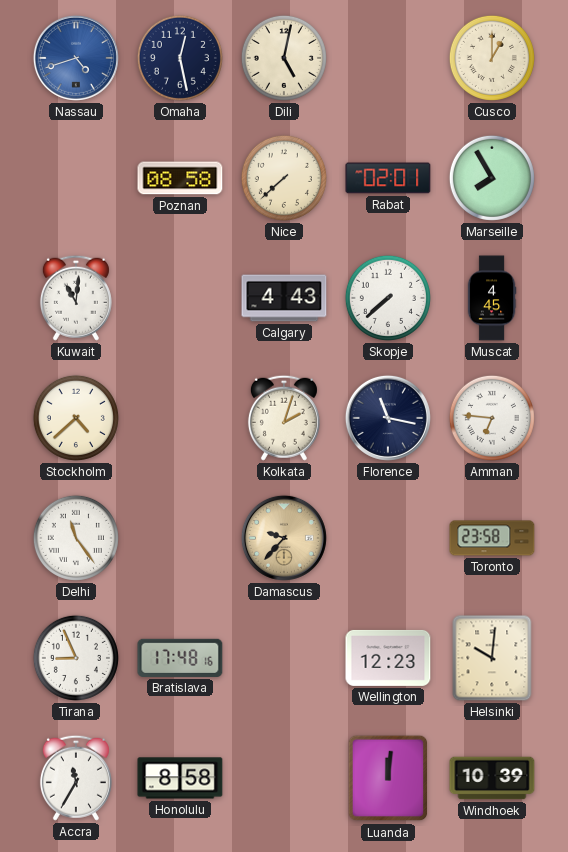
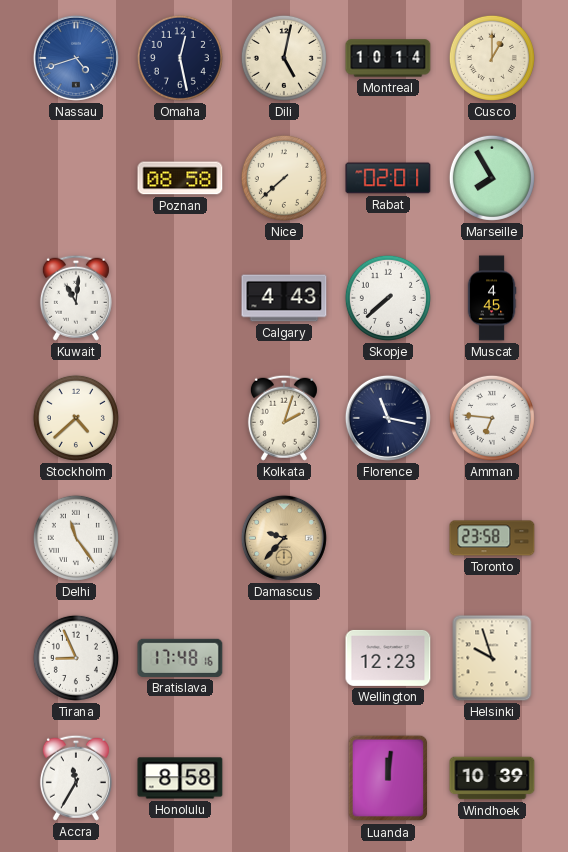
Montreal: none -> 10:14
Helsinki: 10:01 -> 9:57
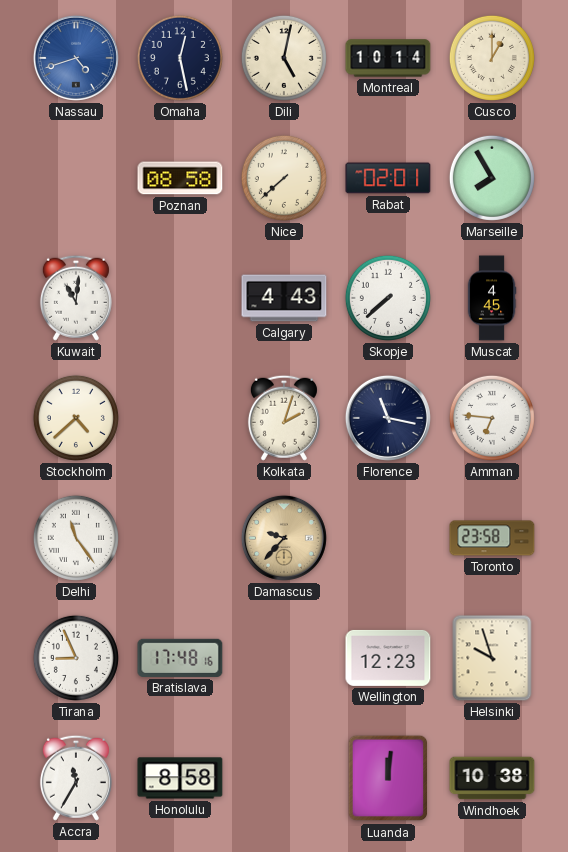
Windhoek: 10:39 -> 10:38
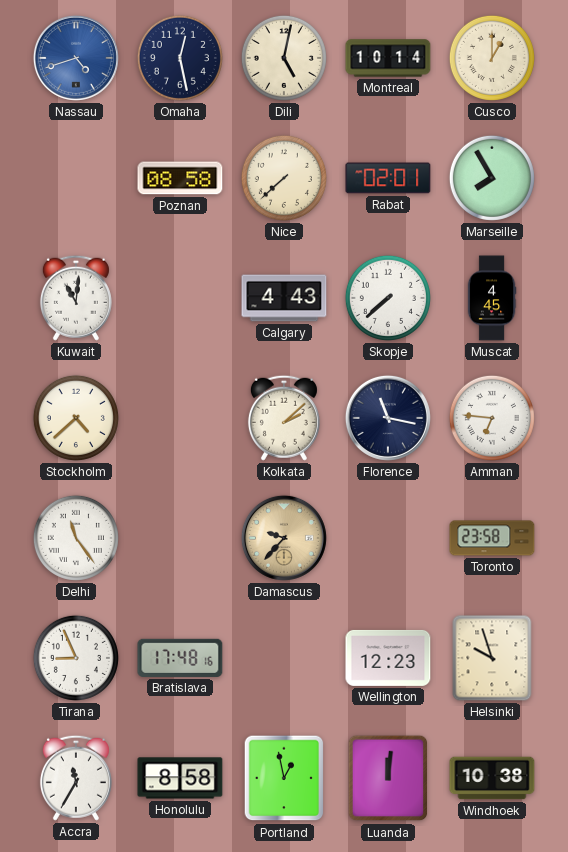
Kolkata: 2:03 -> 2:08
Portland: none -> 12:58
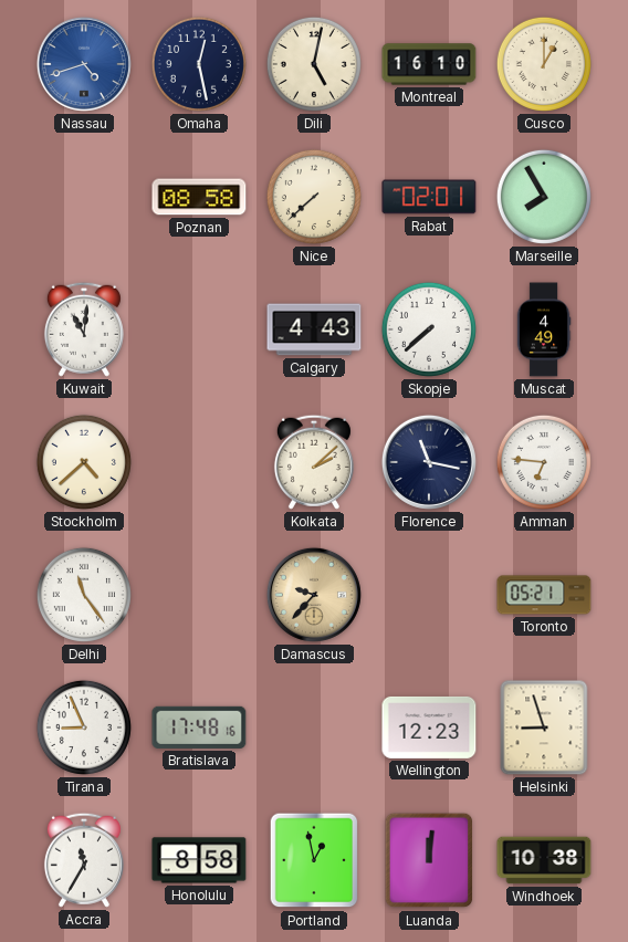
Montreal: 10:14 -> 16:10
Muscat: 4:45 -> 4:49
Toronto: 23:58 -> 05:21
Helsinki: 9:57 -> 8:57
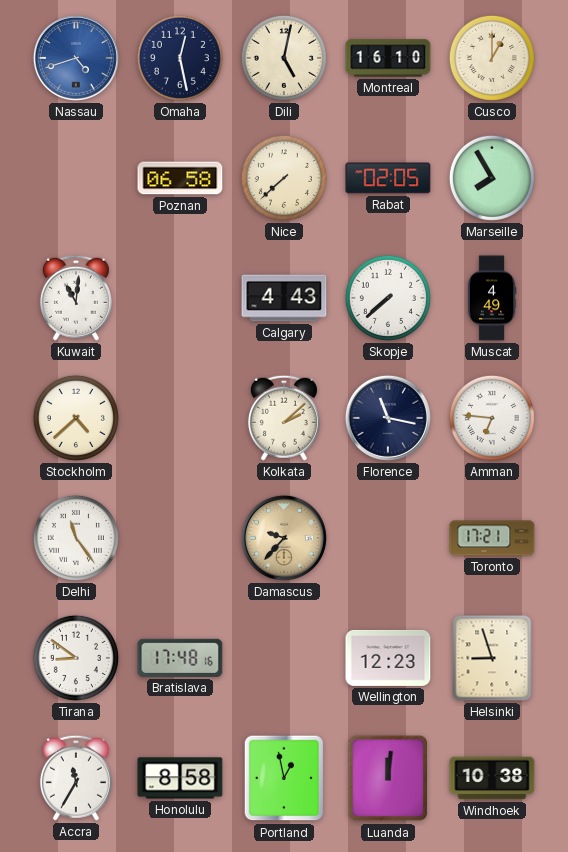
Poznan: 08:58 -> 06:58
Rabat: 02:01 -> 02:05
Toronto: 05:21 -> 17:21
Tirana: 8:56 -> 8:51
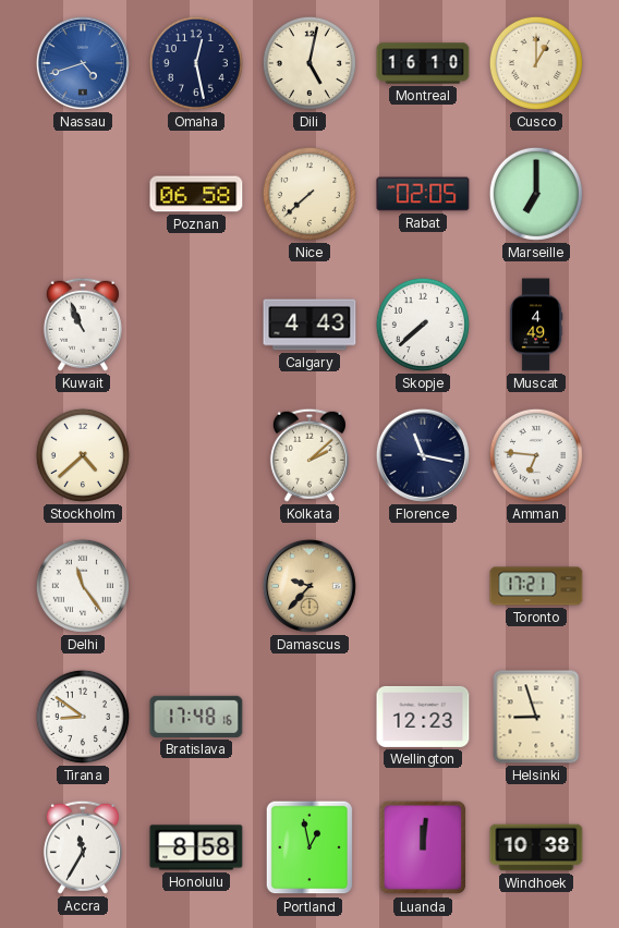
Marseille: 7:55 -> 7:00
Kuwait: 11:01 -> 10:56
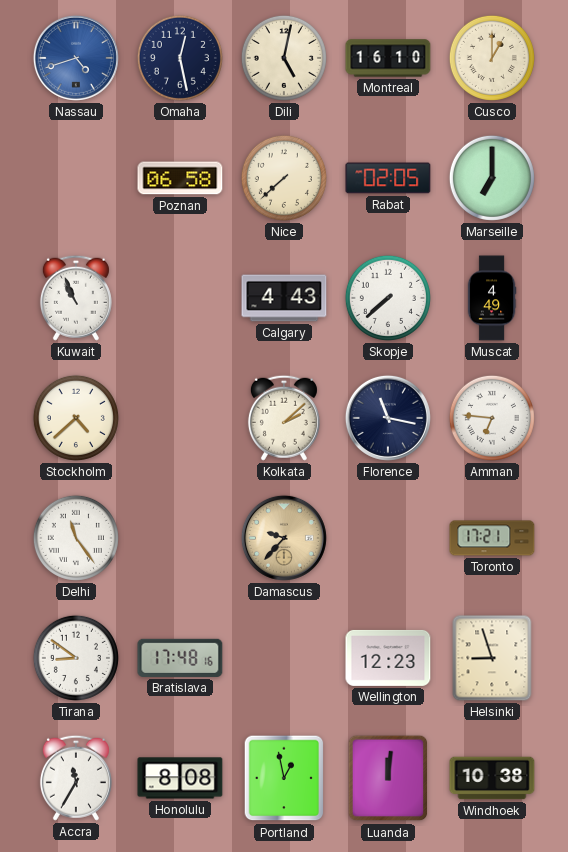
Honolulu: 8:58 -> 8:08
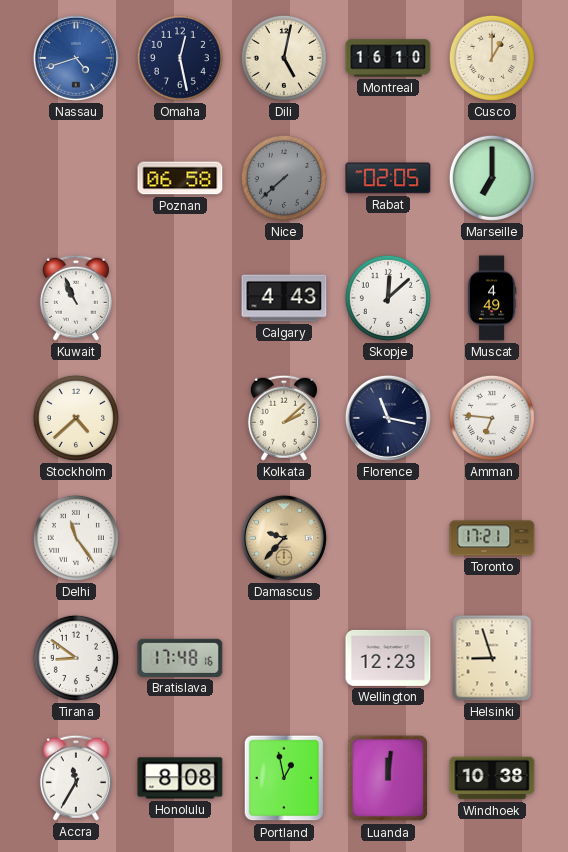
Nice dial: cream -> grey
Skopje: 7:38 -> 12:08
